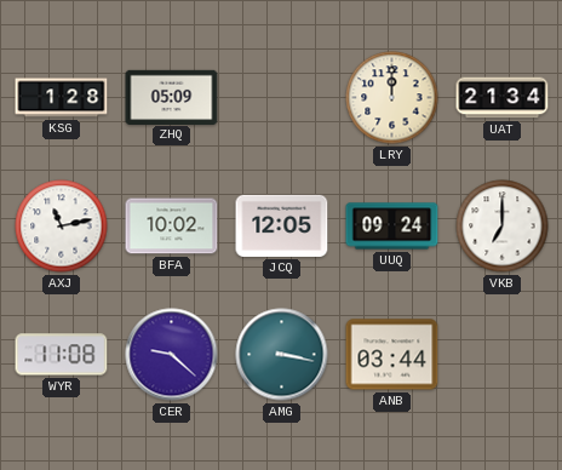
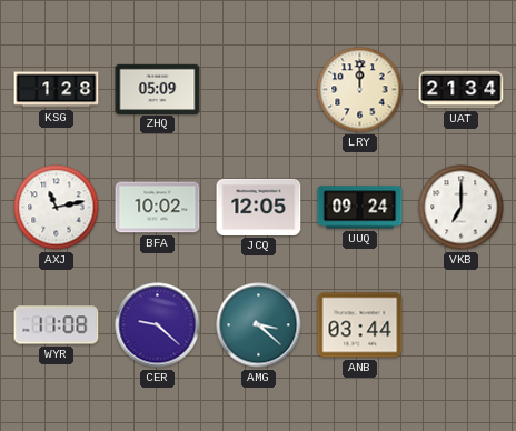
AMG: 3:17 -> 3:22
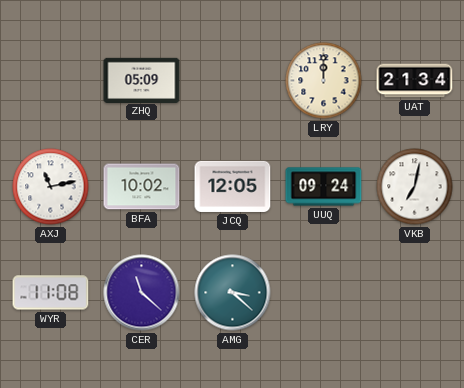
KSG: 1:28 -> none
VKB: 7:00 -> 7:02
CER: 9:22 -> 11:22
ANB: 03:44 -> none
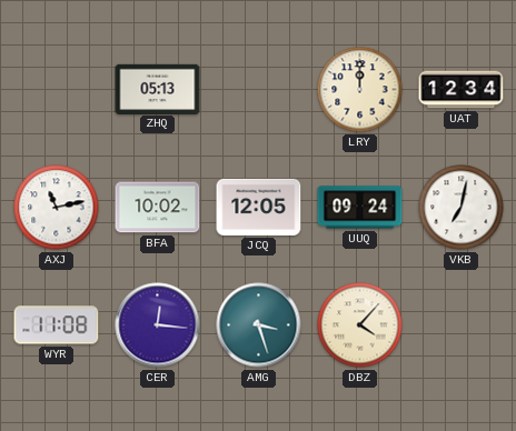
ZHQ: 05:09 -> 05:13
UAT: 21:34 -> 12:34
CER: 11:22 -> 12:16
AMG: 3:22 -> 3:27
DBZ: none -> 4:07
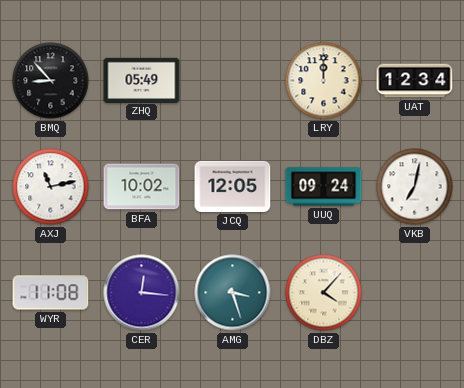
BMQ: none -> 8:53
ZHQ: 05:13 -> 05:49
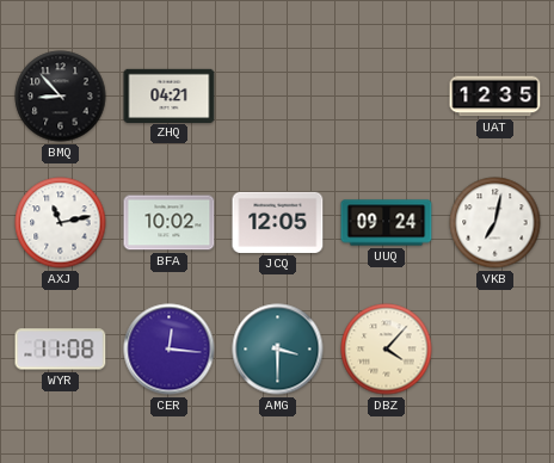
ZHQ: 05:49 -> 04:21
LRY: 12:00 -> none
UAT: 12:34 -> 12:35
AMG: 3:27 -> 3:30
